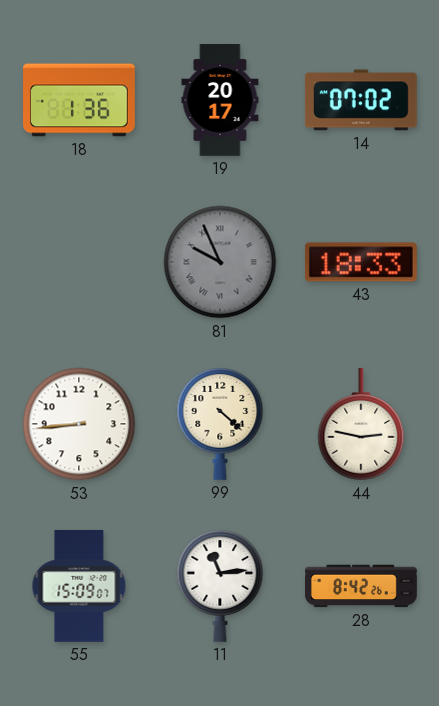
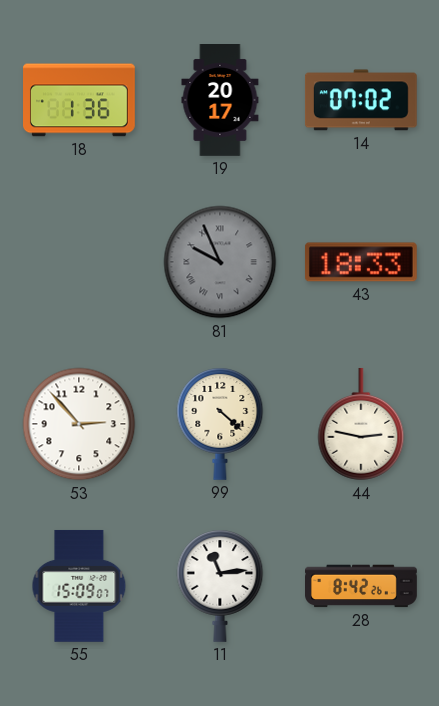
53: 8:44 -> 2:53
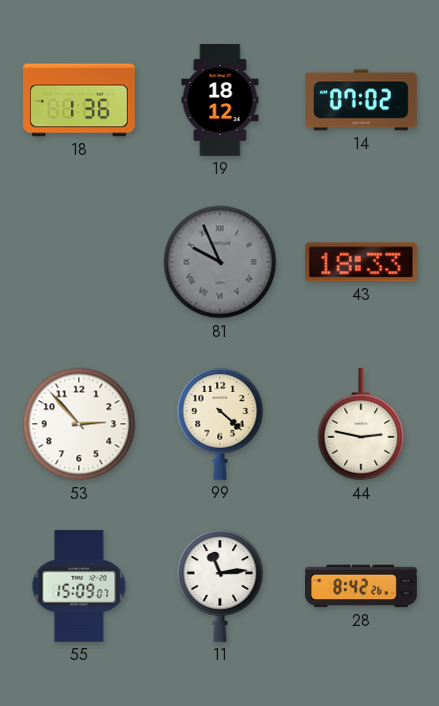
19: 20:17 -> 18:12
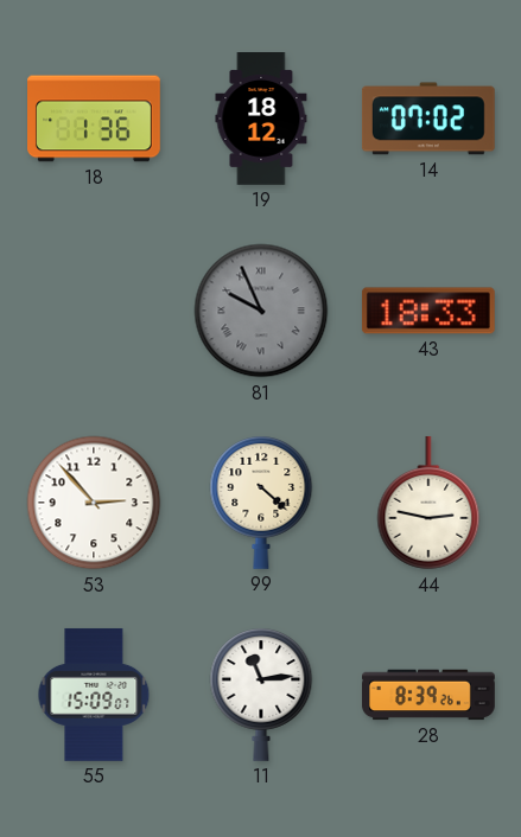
28: 8:42 -> 8:39
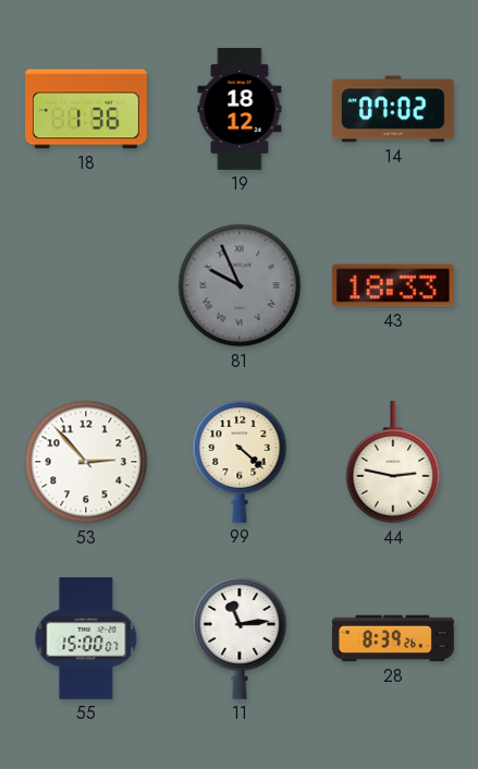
55: 15:09 -> 15:00
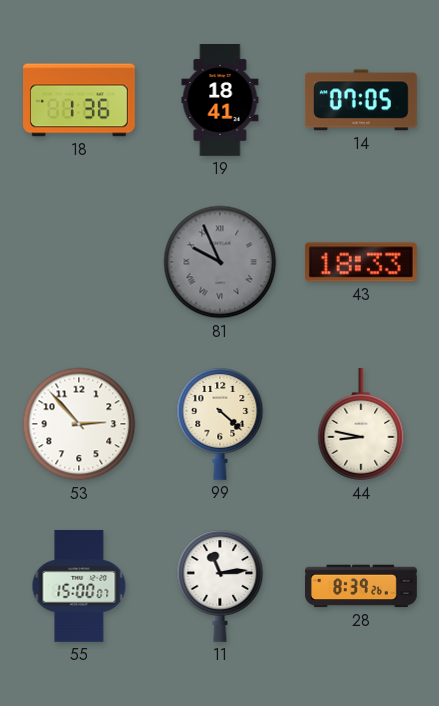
19: 18:12 -> 18:41
14: 07:02 -> 07:05
44: 2:47 -> 8:47
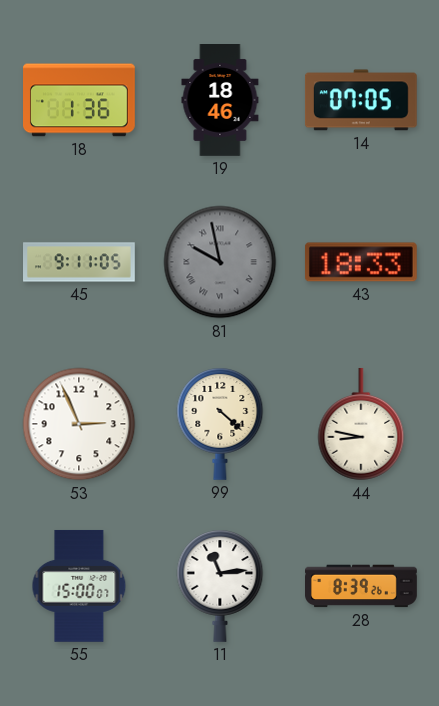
19: 18:41 -> 18:46
45: none -> 9:11
81: 9:56 -> 9:58
53: 2:53 -> 2:56
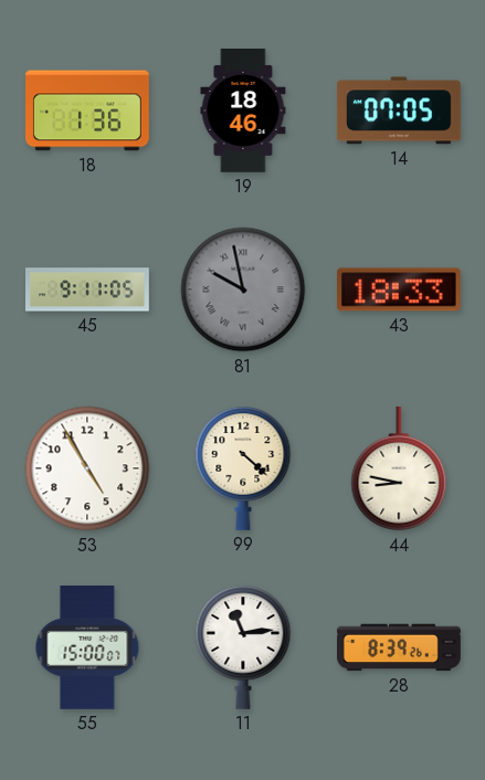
53: 2:56 -> 4:55
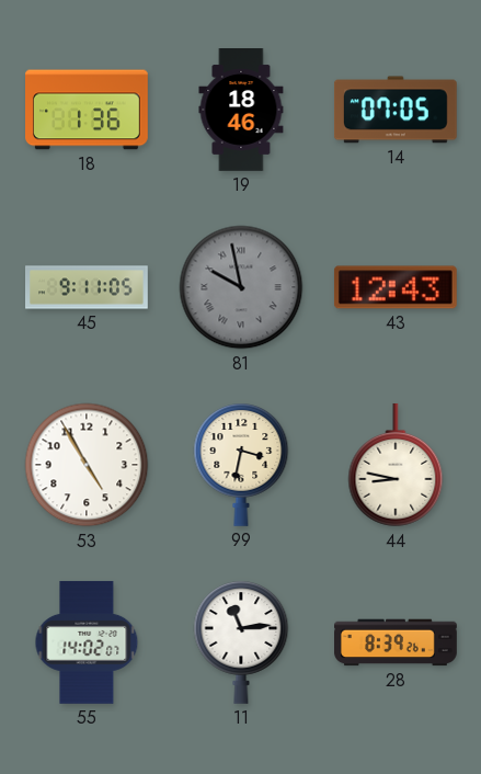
43: 18:33 -> 12:43
99: 4:22 -> 3:32
55: 15:00 -> 14:02
